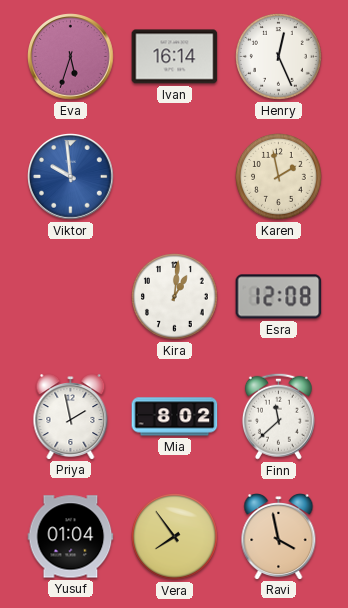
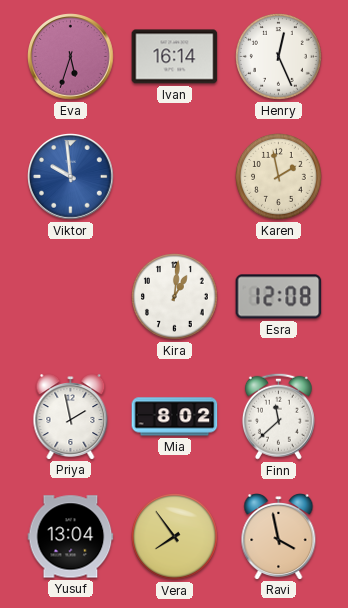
Yusuf: 01:04 -> 13:04
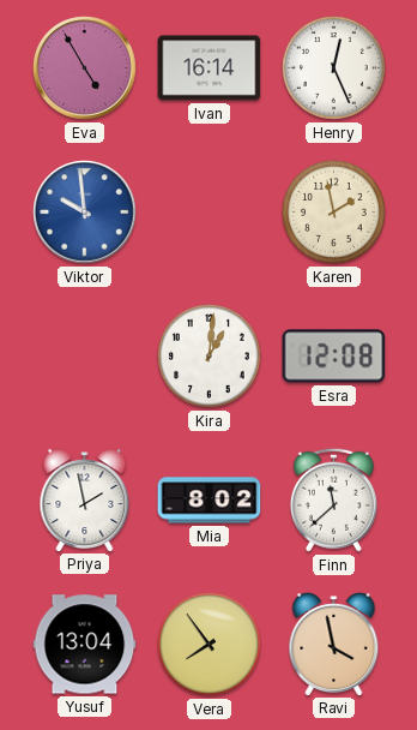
Eva: 5:33 -> 4:55
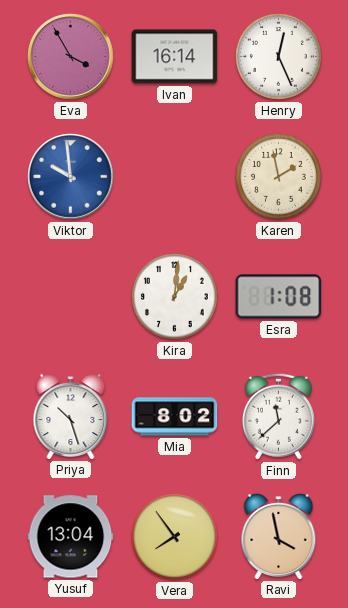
Eva: 4:55 -> 3:55
Esra: 12:08 -> 1:08
Priya: 1:58 -> 10:27
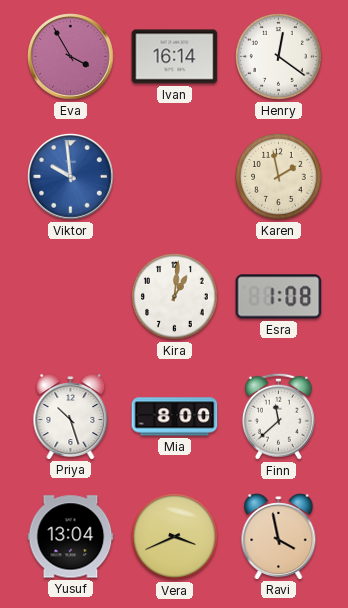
Henry: 12:26 -> 12:21
Mia: 8:02 -> 8:00
Vera: 7:54 -> 3:41
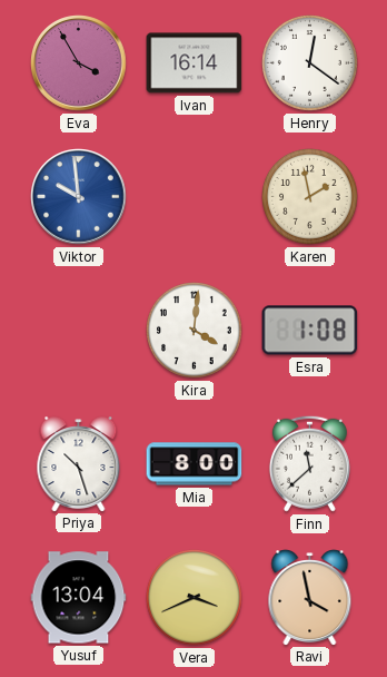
Kira: 1:01 -> 4:01
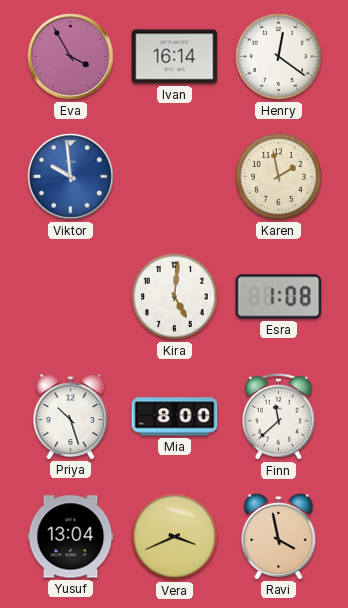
Kira: 4:01 -> 5:01
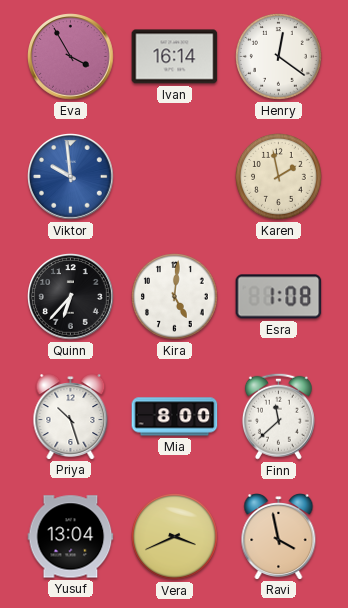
Quinn: none -> 6:37
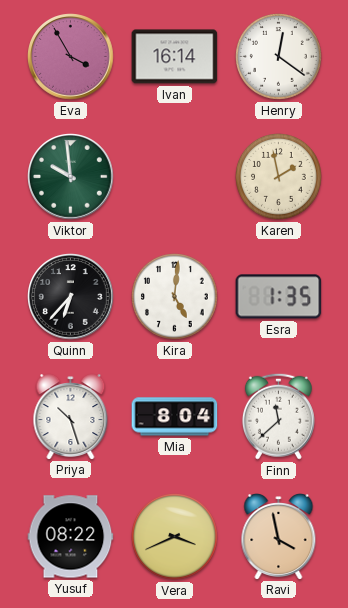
Viktor dial: blue -> green
Esra: 1:08 -> 1:35
Mia: 8:00 -> 8:04
Yusuf: 13:04 -> 08:22
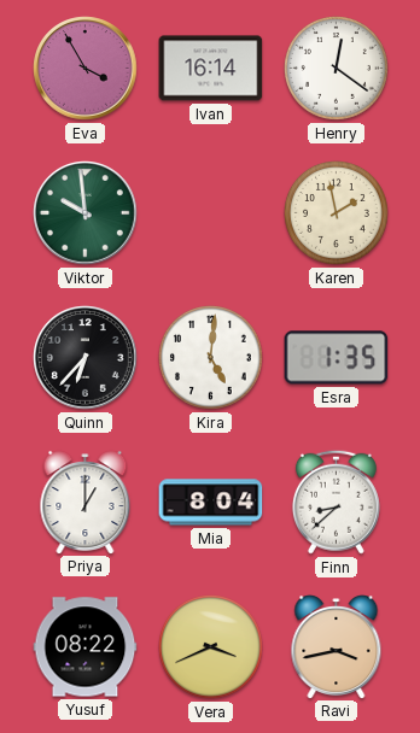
Priya: 10:27 -> 1:00
Finn: 11:38 -> 8:38
Ravi: 3:58 -> 3:43
